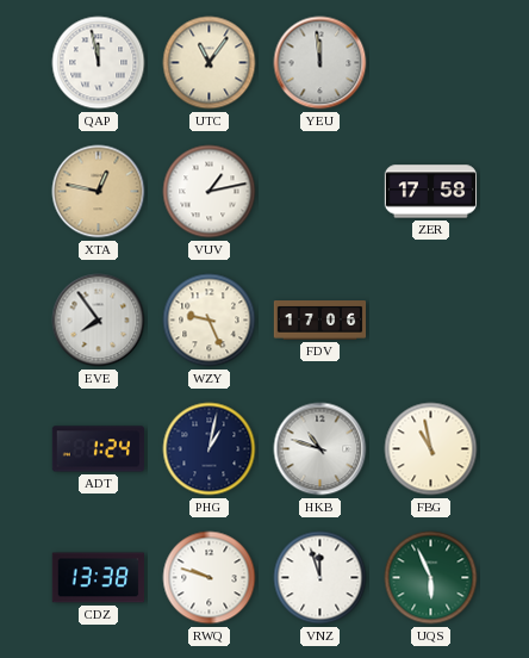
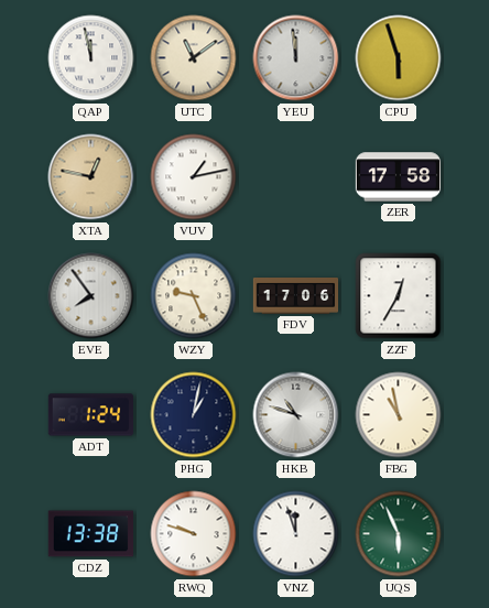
UTC: 11:06 -> 11:09
CPU: none -> 5:57
ZZF: none -> 12:35
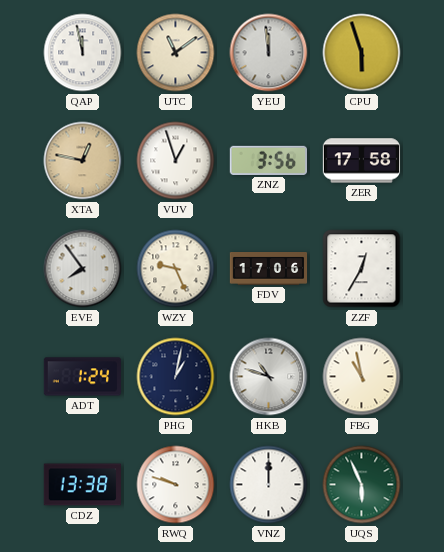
VUV: 1:13 -> 12:57
ZNZ: none -> 3:56
VNZ: 11:57 -> 12:00
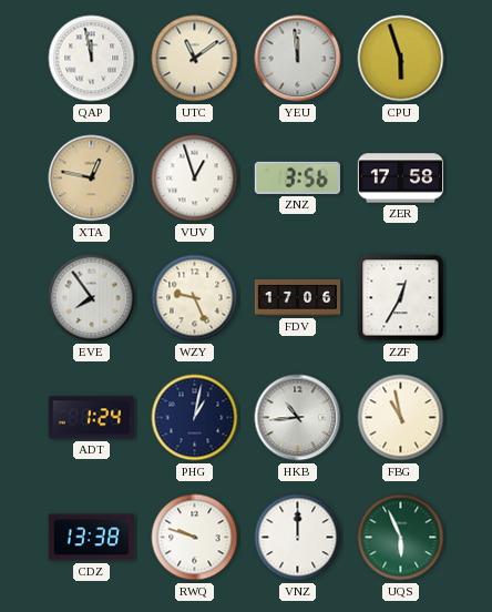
HKB: 10:48 -> 10:44
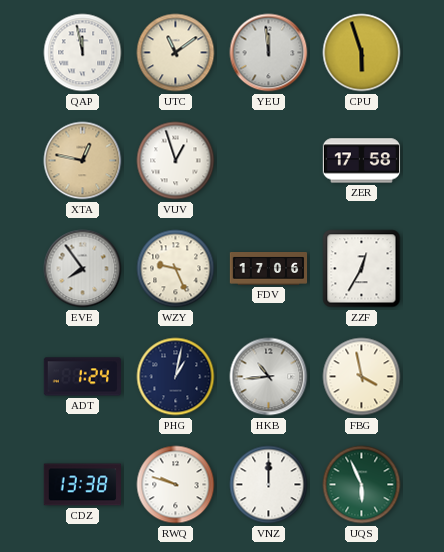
ZNZ: 3:56 -> none
FBG: 10:58 -> 3:58
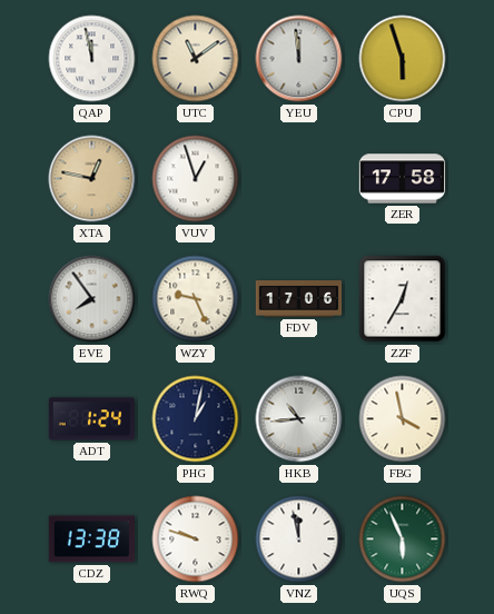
VNZ: 12:00 -> 11:58
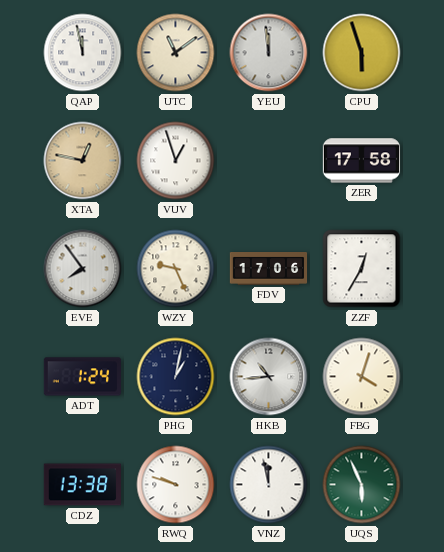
FBG: 3:58 -> 4:03
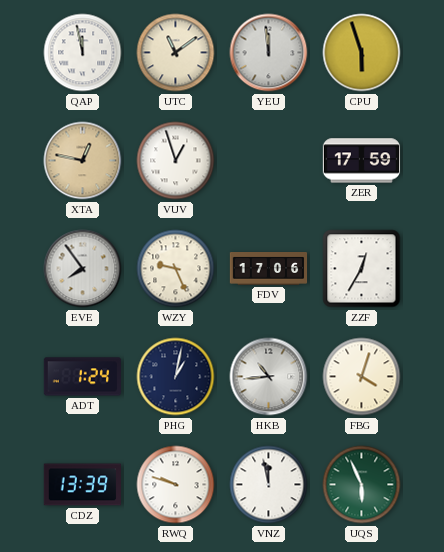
ZER: 17:58 -> 17:59
CDZ: 13:38 -> 13:39
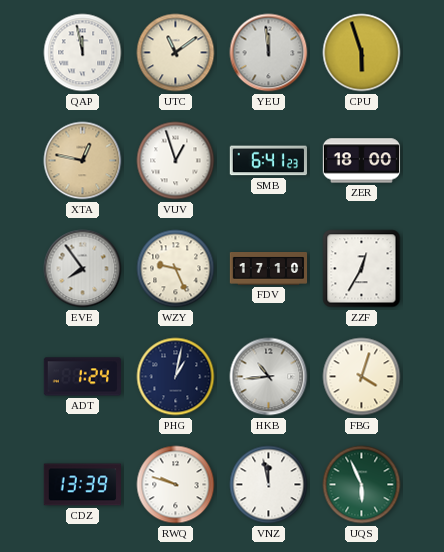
SMB: none -> 6:41
ZER: 17:59 -> 18:00
FDV: 17:06 -> 17:10
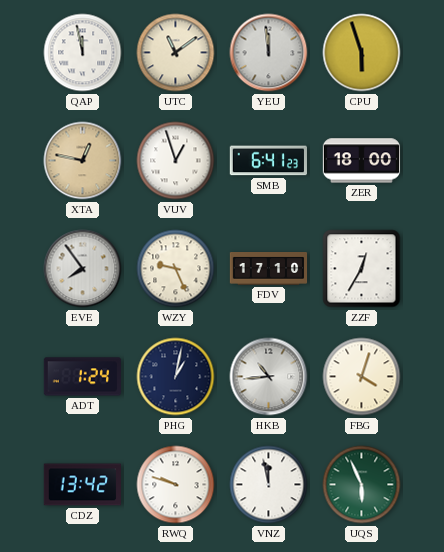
CDZ: 13:39 -> 13:42
